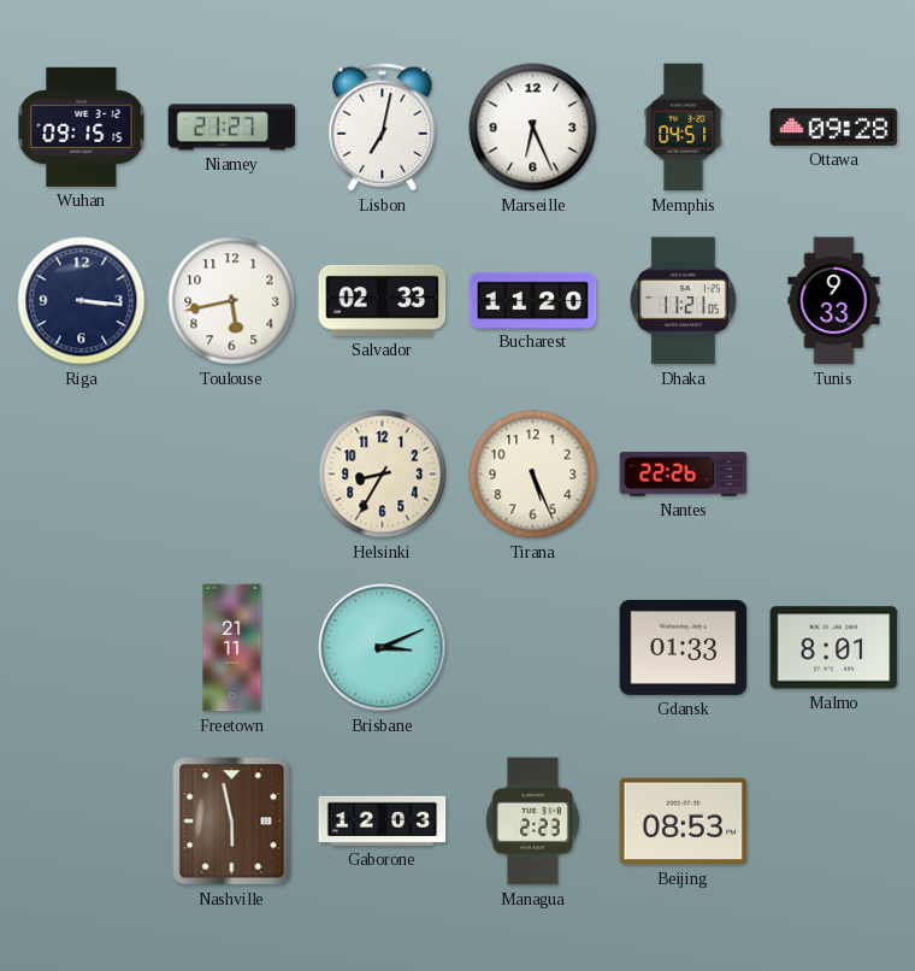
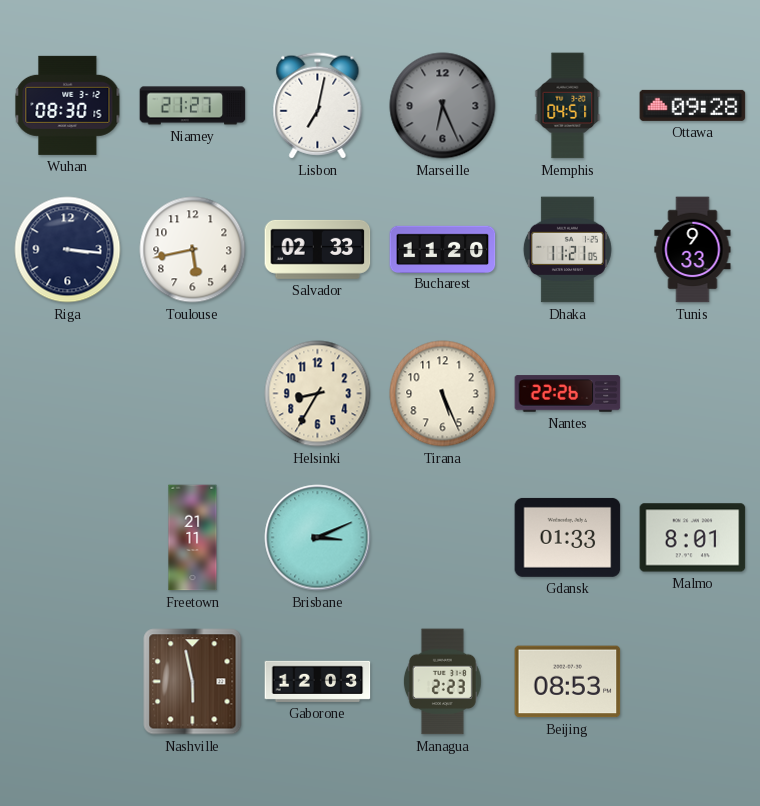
Wuhan: 09:15 -> 08:30
Marseille dial: white -> grey
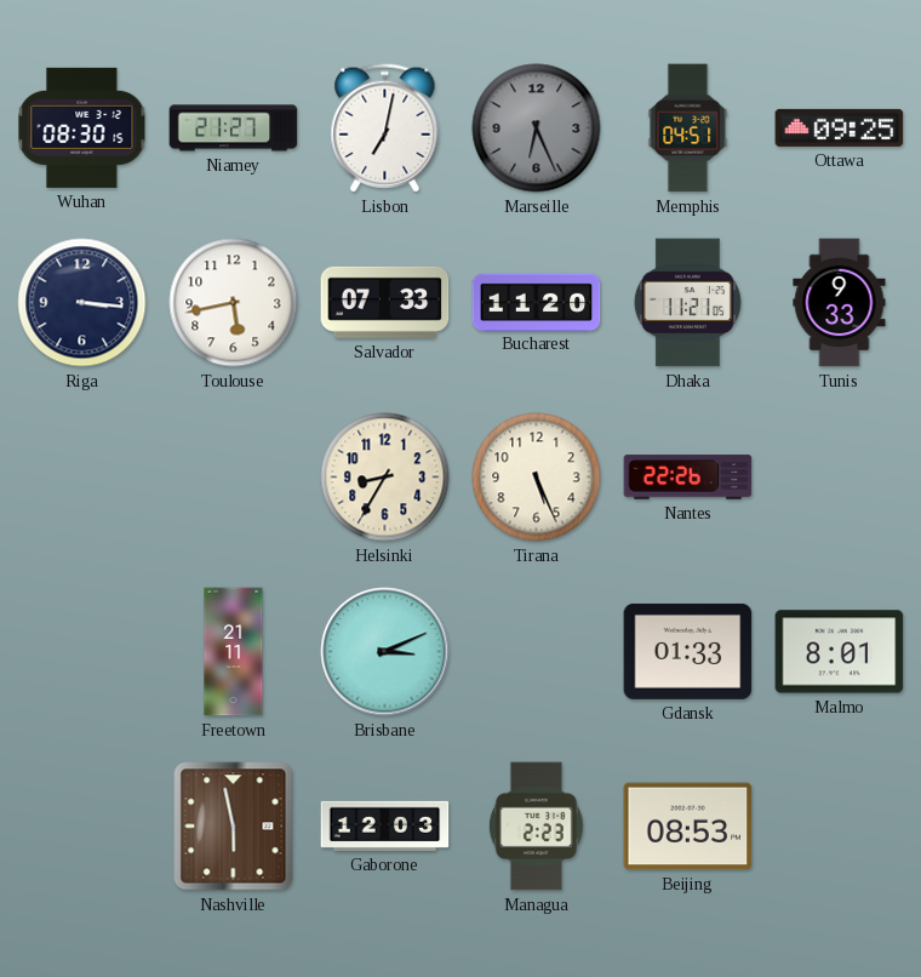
Ottawa: 09:28 -> 09:25
Salvador: 02:33 -> 07:33
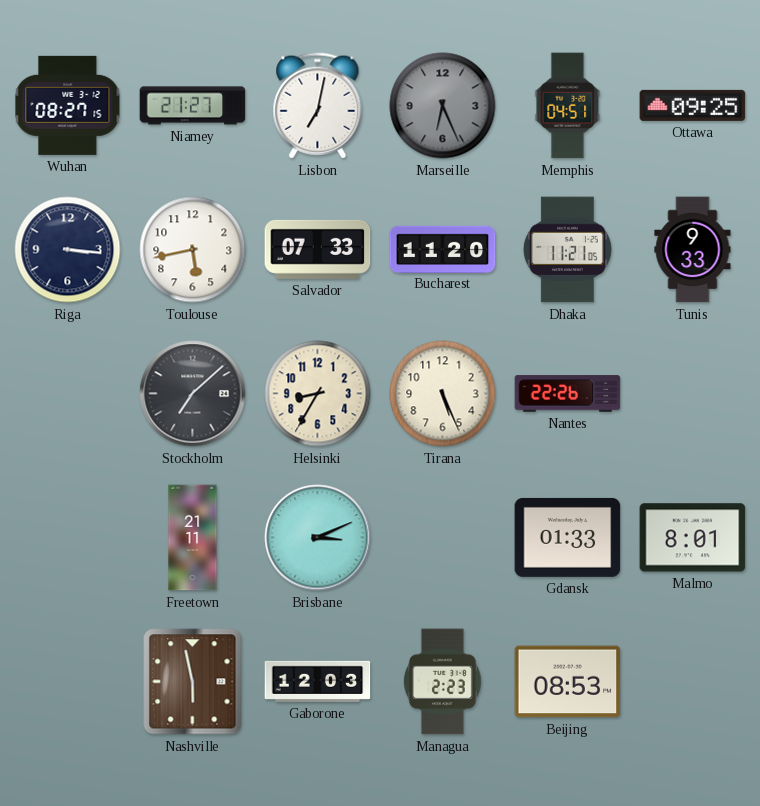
Wuhan: 08:30 -> 08:27
Stockholm: none -> 7:08
